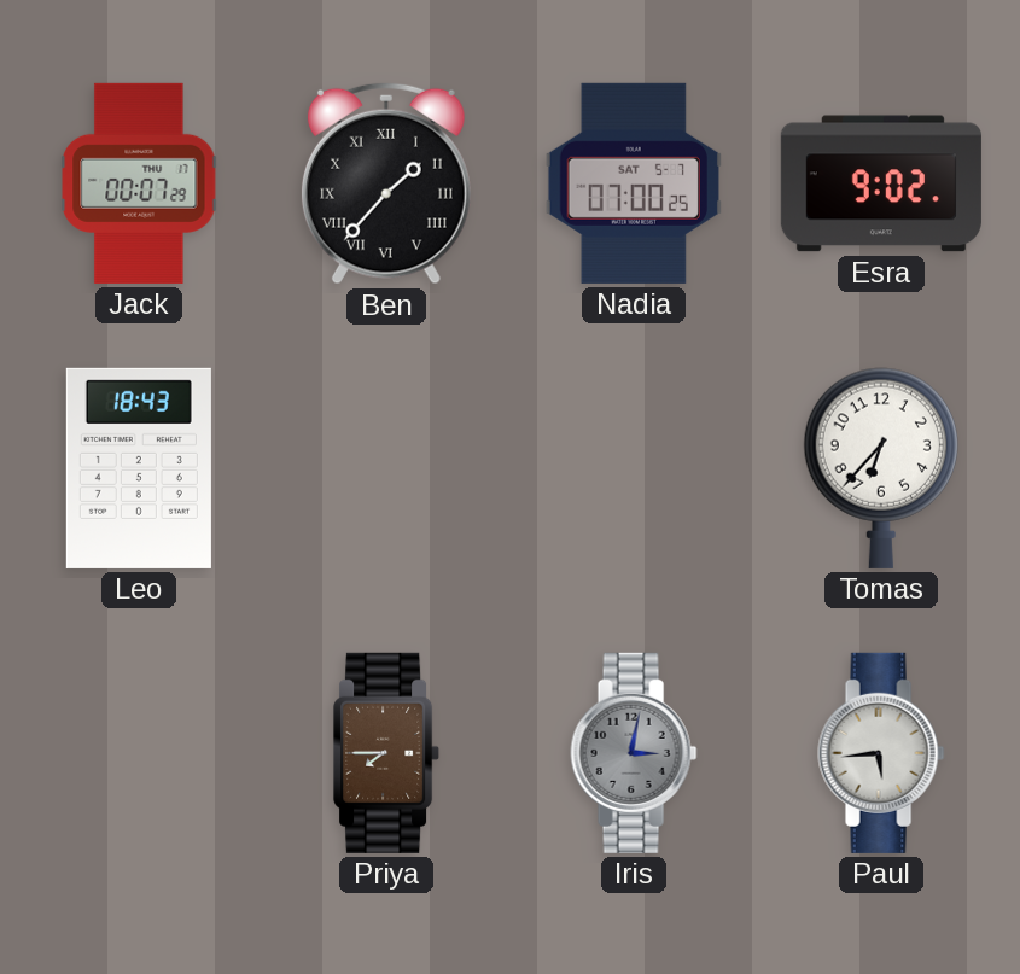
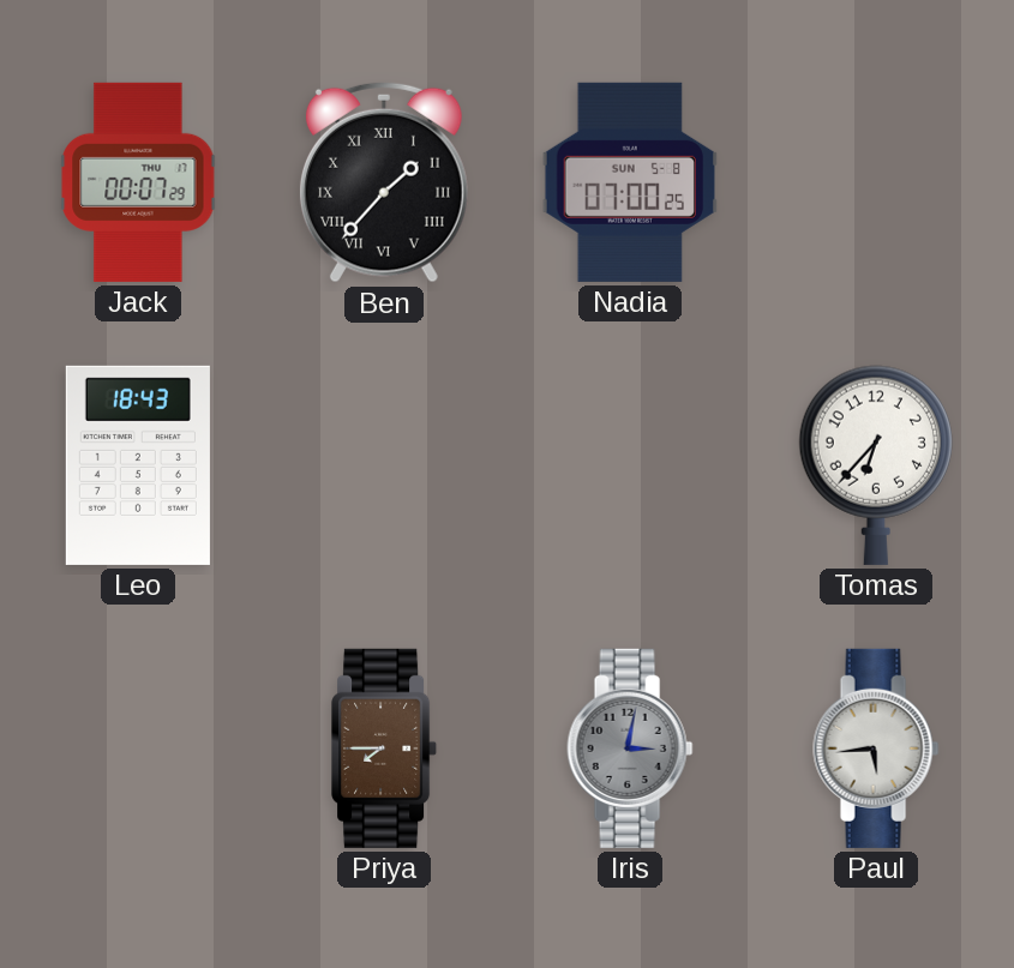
Nadia date: SAT 5-7 -> SUN 5-8
Esra: 9:02 -> none
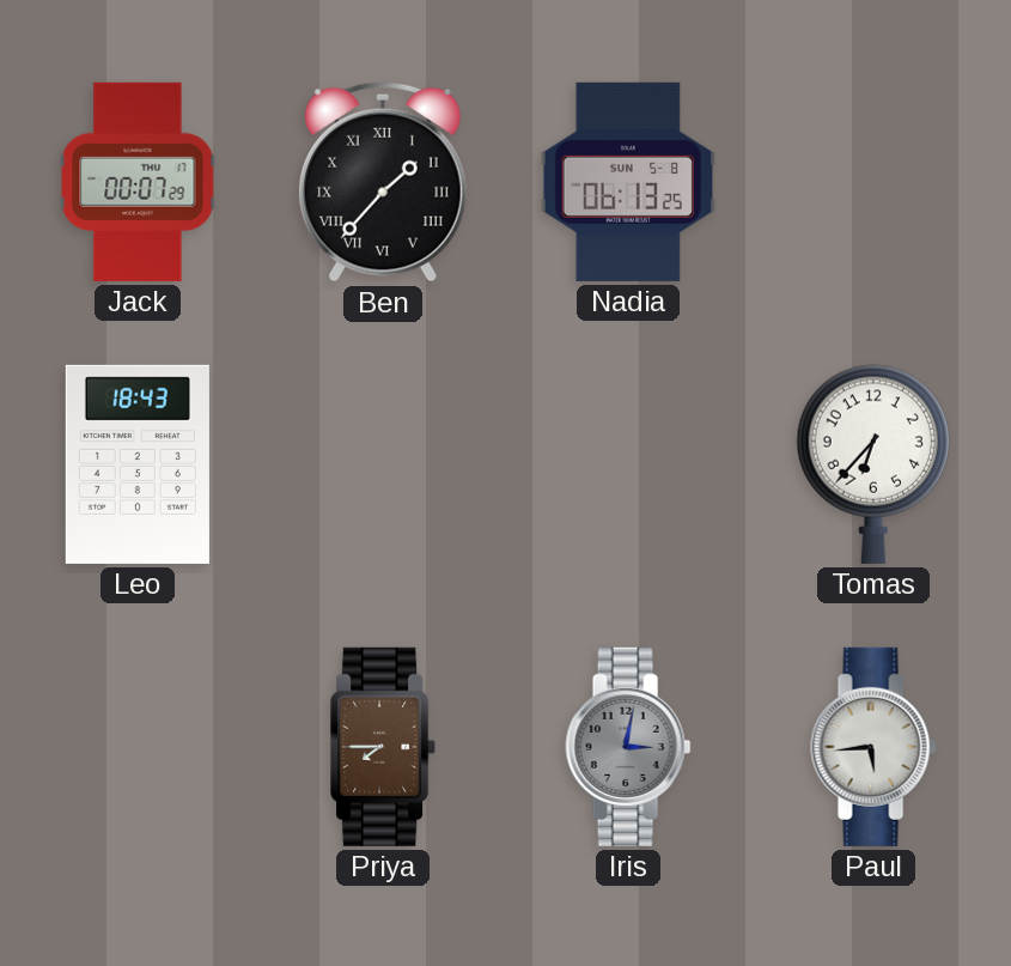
Nadia: 07:00 -> 06:13
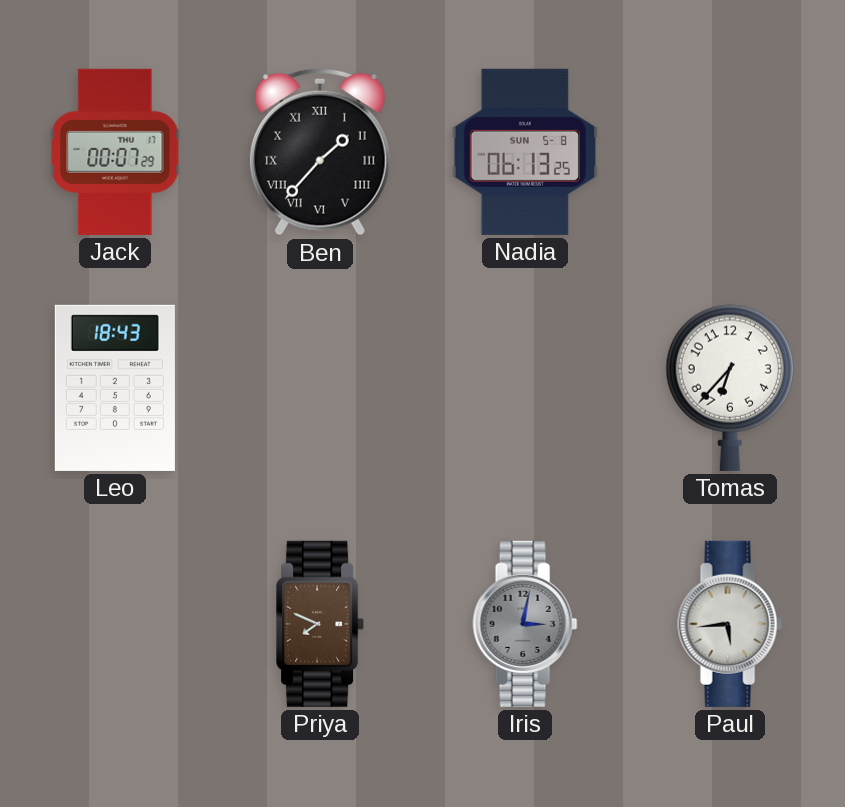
Priya: 7:45 -> 7:49
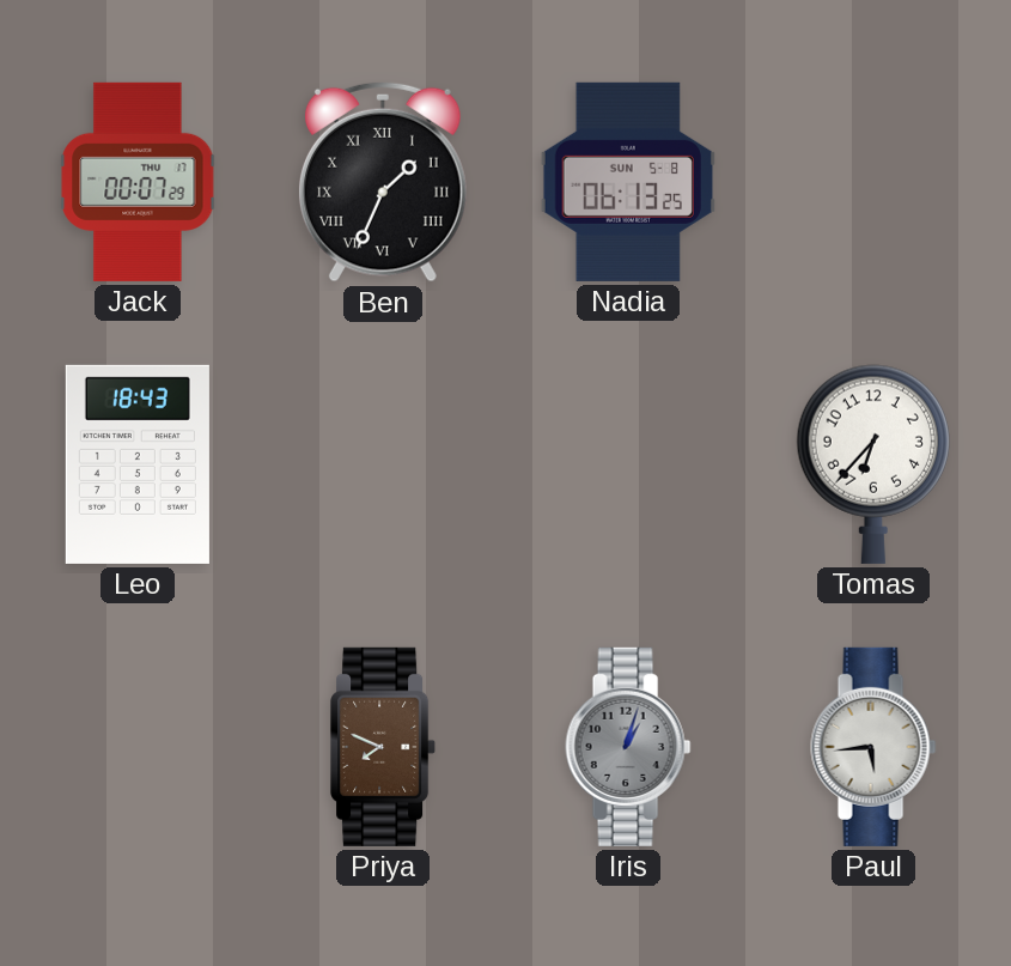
Ben: 1:37 -> 1:34
Iris: 3:02 -> 1:03
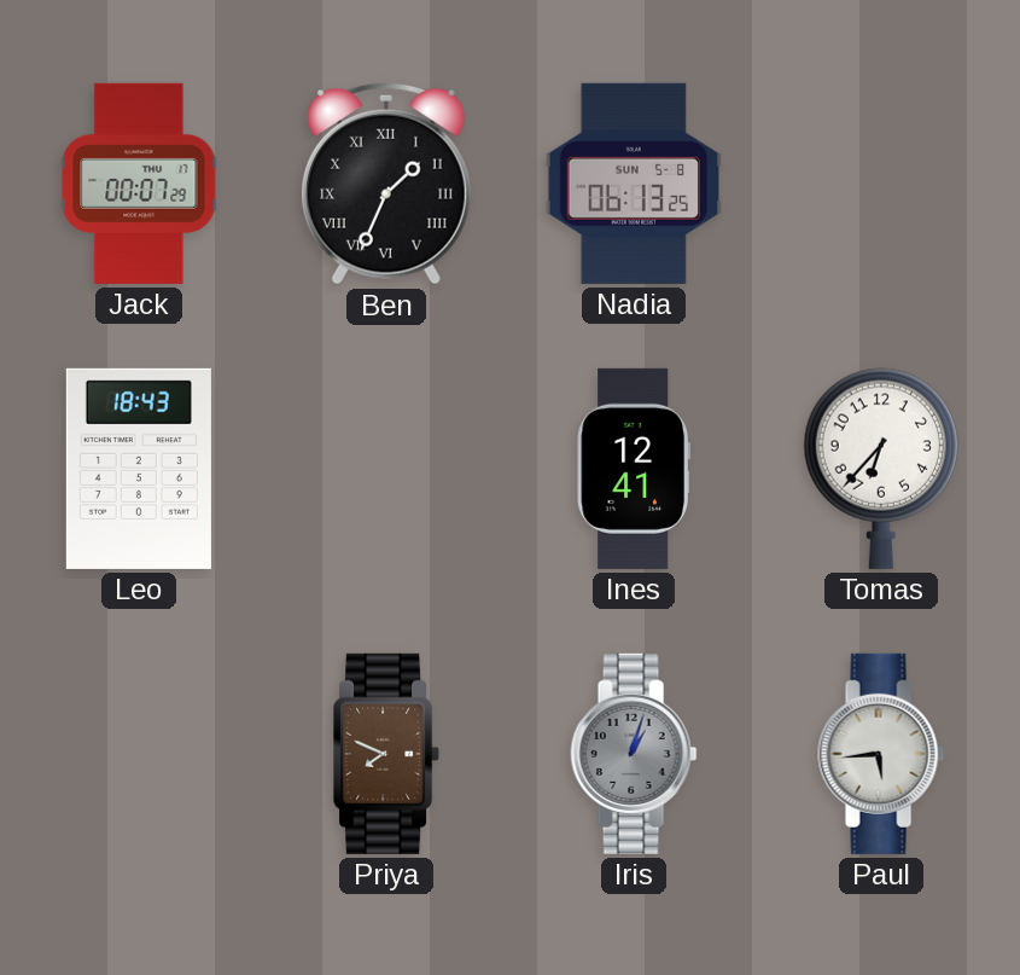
Ines: none -> 12:41
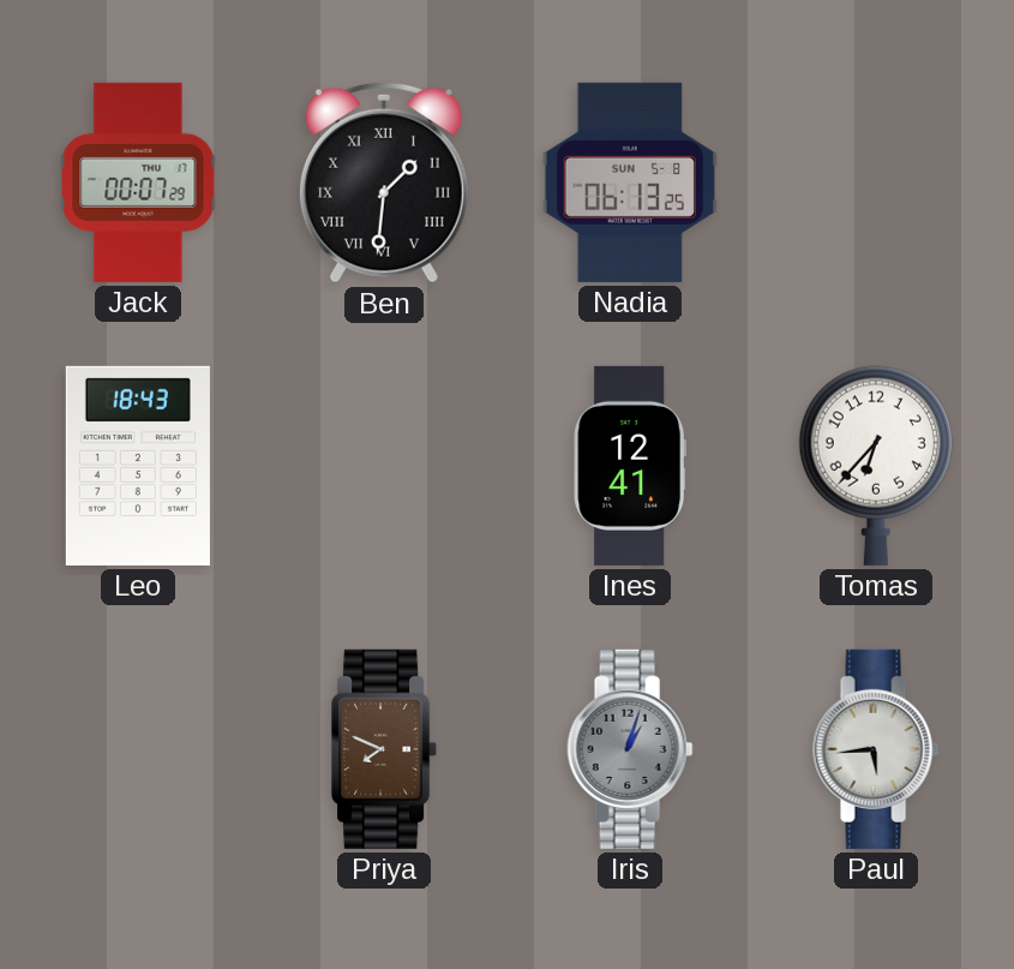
Ben: 1:34 -> 1:31
